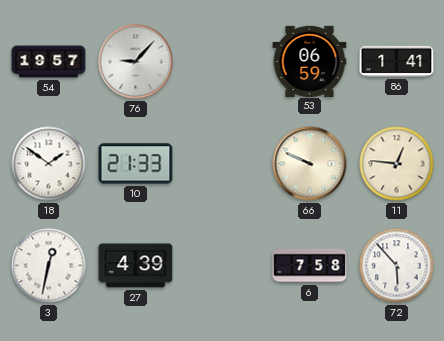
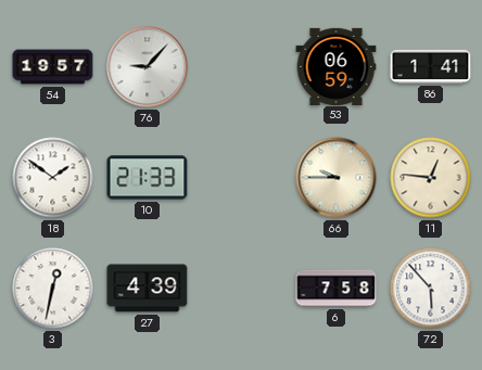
66: 9:49 -> 9:45
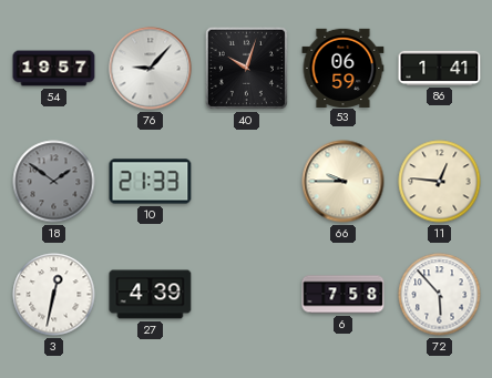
40: none -> 10:03
18 dial: white -> grey
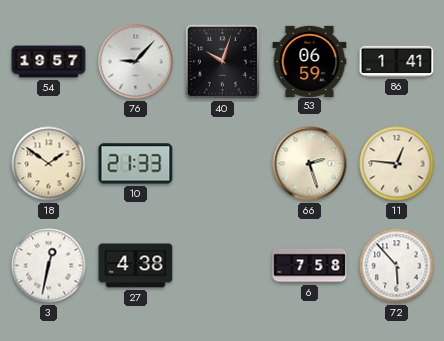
18 dial: grey -> cream
66: 9:45 -> 2:27
27: 4:39 -> 4:38
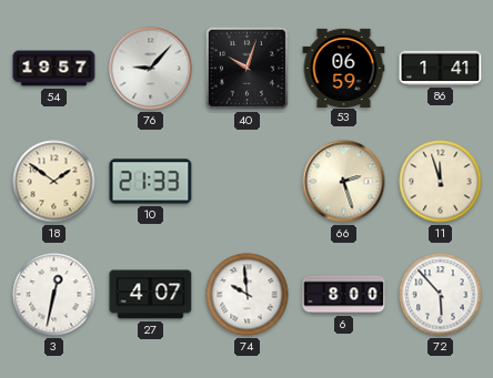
11: 12:46 -> 11:57
27: 4:38 -> 4:07
74: none -> 9:59
6: 7:58 -> 8:00
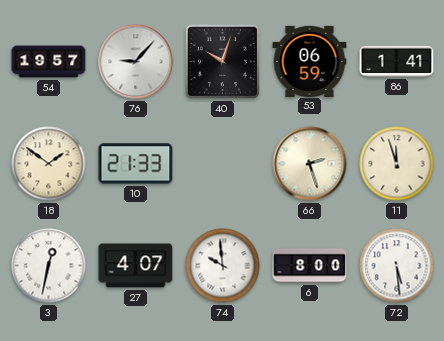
72: 5:53 -> 5:29
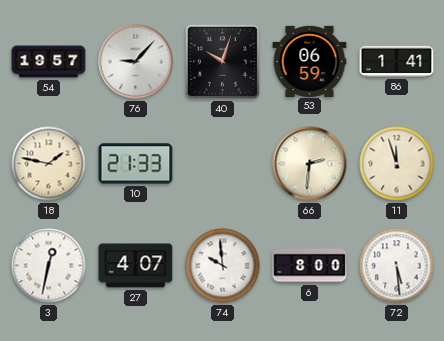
18: 1:51 -> 1:47
66: 2:27 -> 2:31
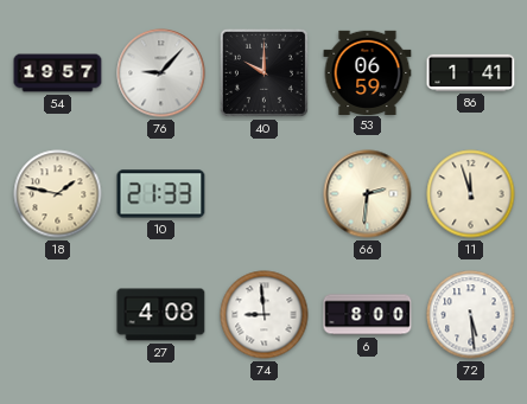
40: 10:03 -> 10:00
3: 12:32 -> none
27: 4:07 -> 4:08
74: 9:59 -> 8:59
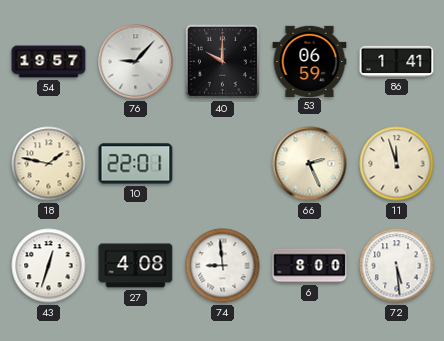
10: 21:33 -> 22:01
66: 2:31 -> 2:26
43: none -> 12:33
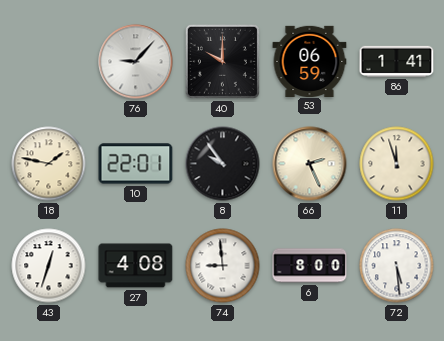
54: 19:57 -> none
8: none -> 9:54
